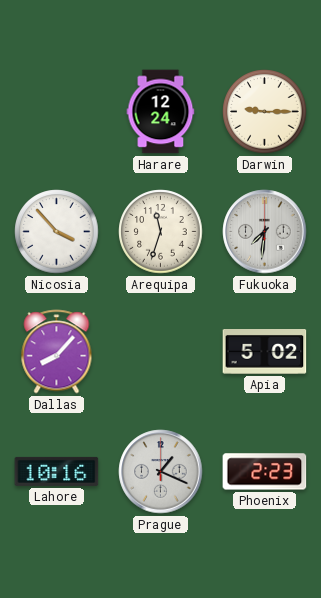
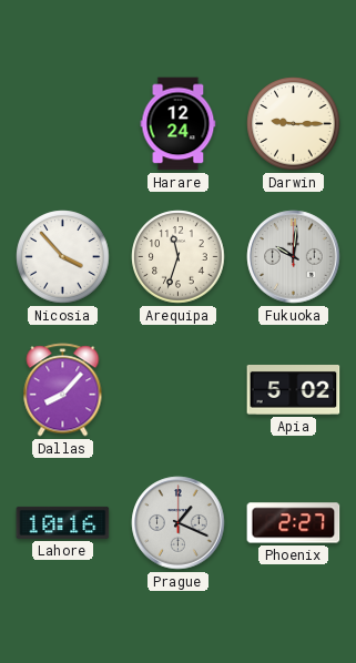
Fukuoka: 7:31 -> 10:01
Phoenix: 2:23 -> 2:27
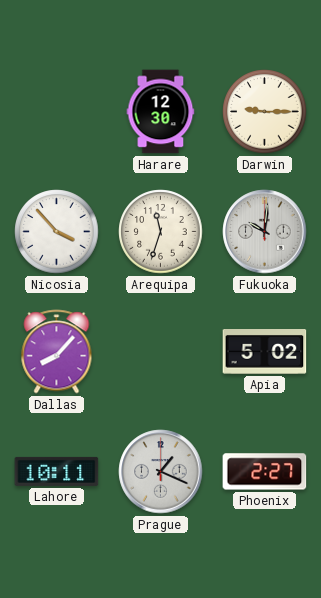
Harare: 12:24 -> 12:30
Lahore: 10:16 -> 10:11
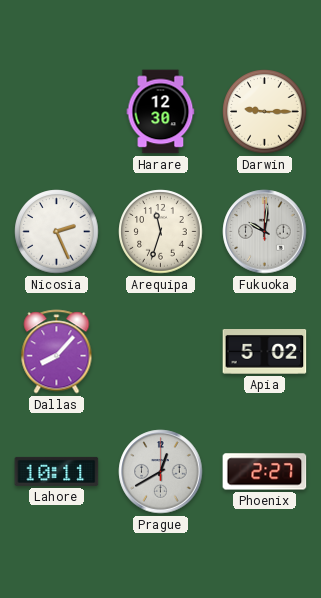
Nicosia: 3:53 -> 2:26
Prague: 1:19 -> 12:40
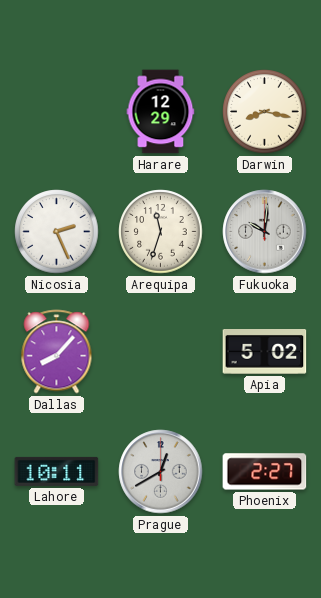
Harare: 12:30 -> 12:29
Darwin: 9:15 -> 8:17
